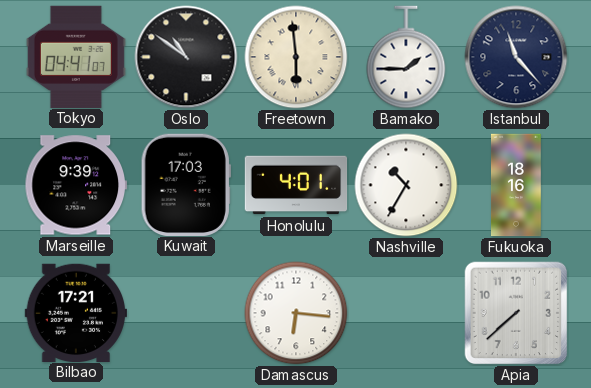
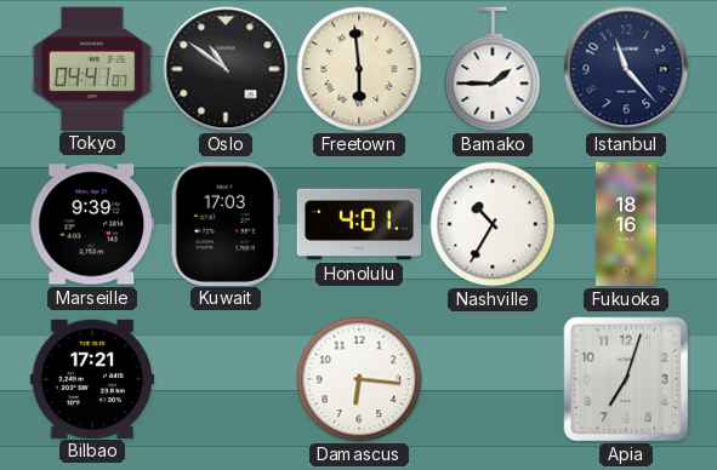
Apia: 7:38 -> 7:03
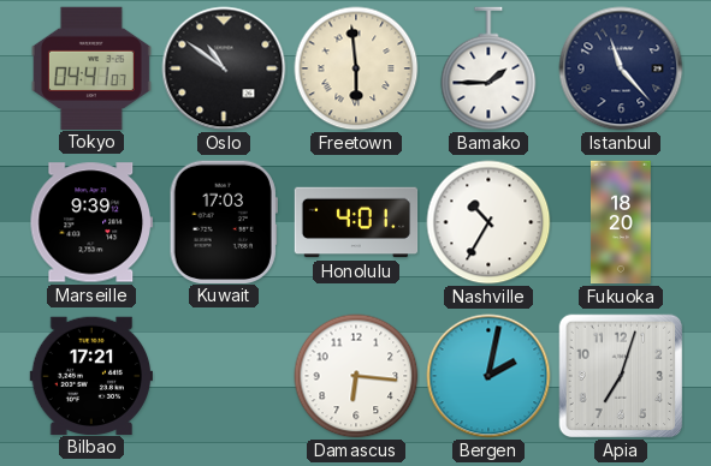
Fukuoka: 18:16 -> 18:20
Bergen: none -> 2:02
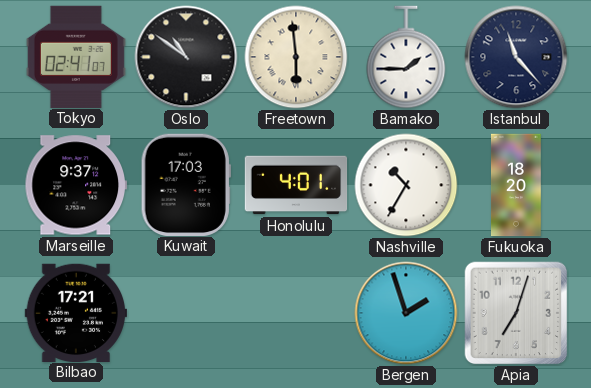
Tokyo: 04:41 -> 02:41
Marseille: 9:39 -> 9:37
Damascus: 6:16 -> none
Bergen: 2:02 -> 1:57
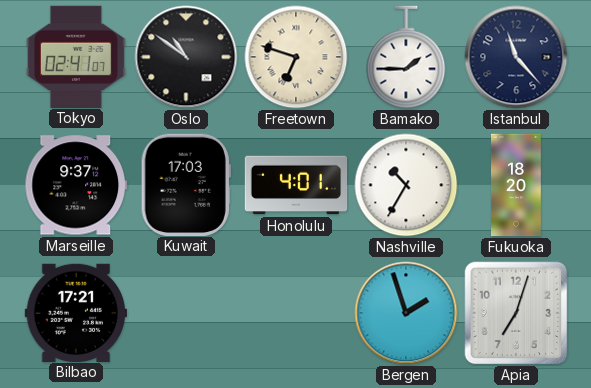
Freetown: 5:59 -> 6:48
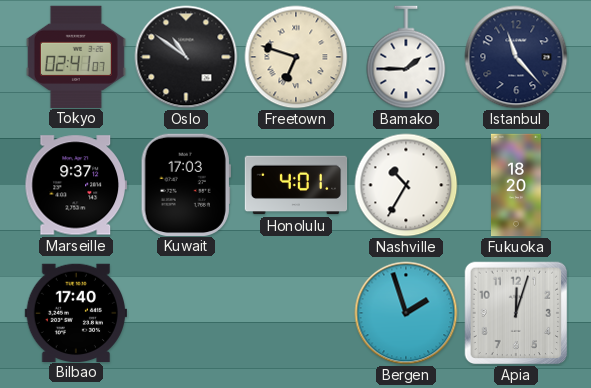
Bilbao: 17:21 -> 17:40
Apia: 7:03 -> 12:03
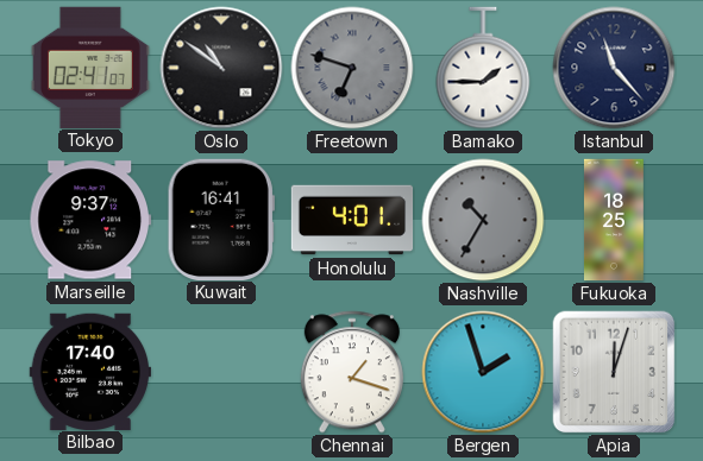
Freetown dial: cream -> grey
Kuwait: 17:03 -> 16:41
Nashville dial: white -> grey
Fukuoka: 18:20 -> 18:25
Chennai: none -> 1:18
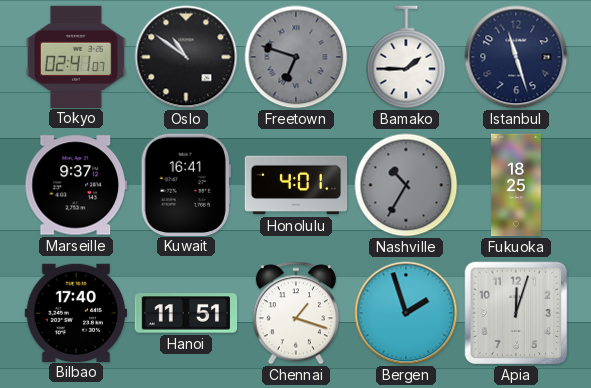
Istanbul: 11:23 -> 11:27
Hanoi: none -> 11:51
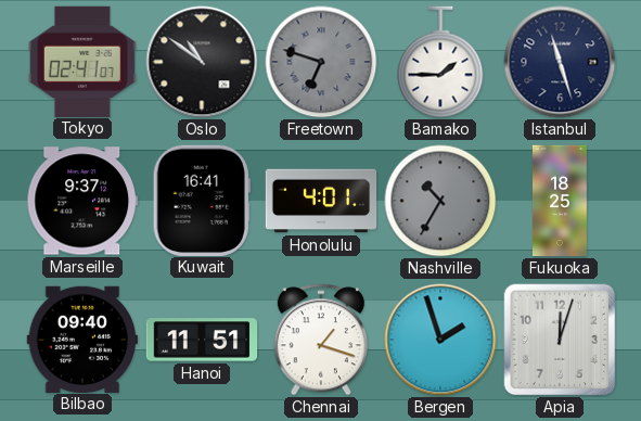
Bilbao: 17:40 -> 09:40
